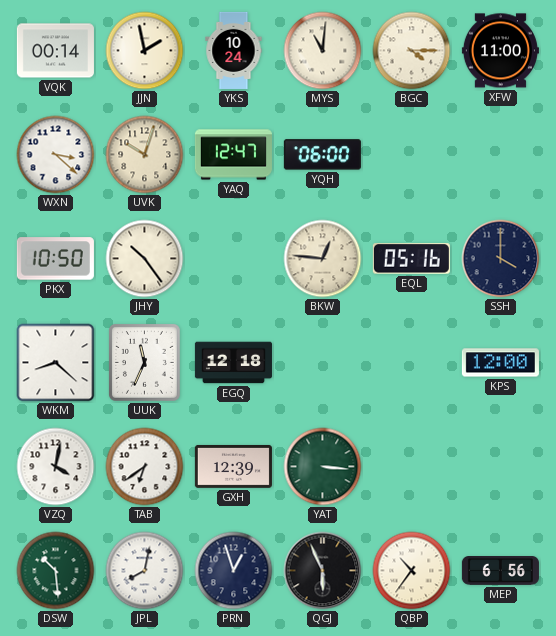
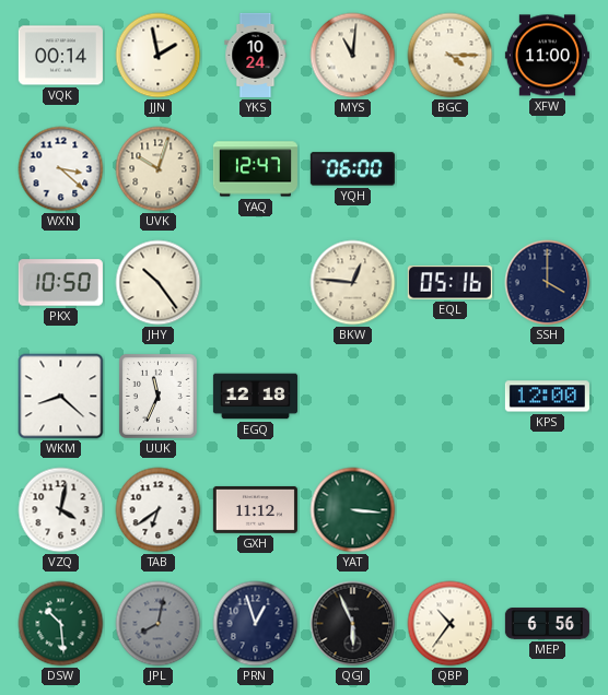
GXH: 12:39 -> 11:12
JPL dial: white -> grey
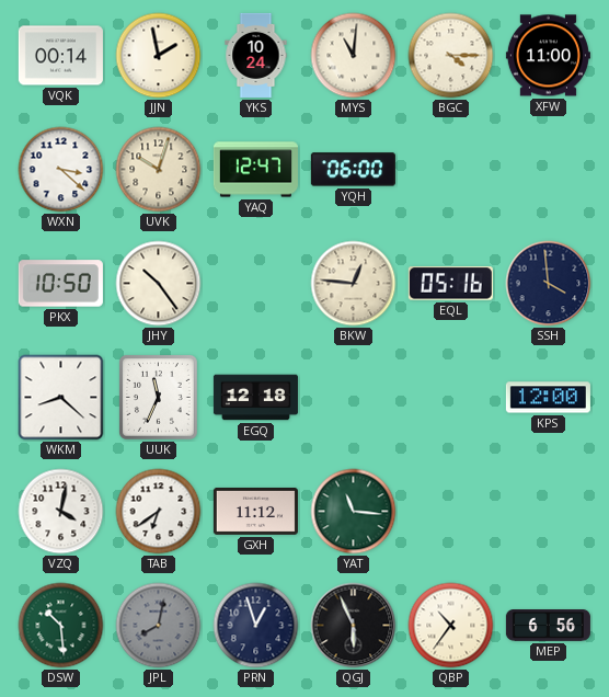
SSH: 4:00 -> 3:59
YAT: 3:16 -> 11:16
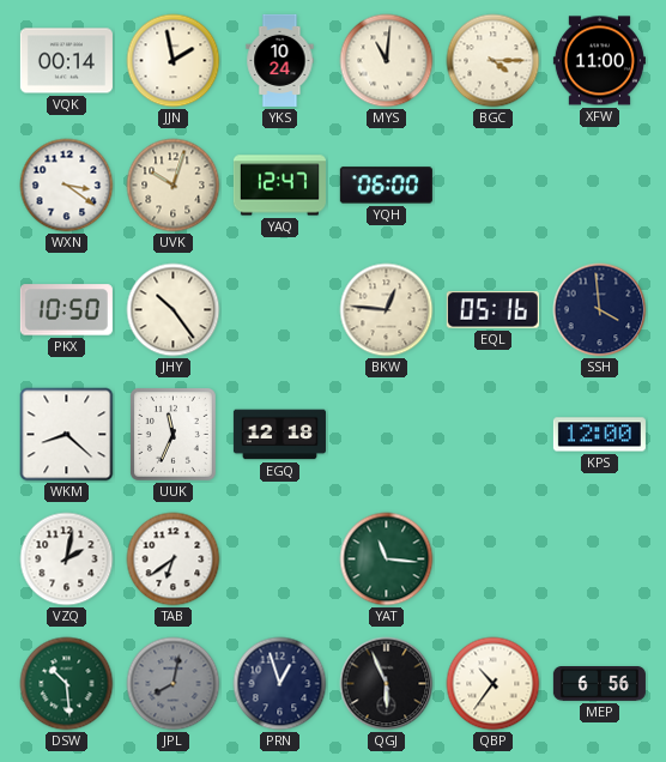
WXN: 3:22 -> 3:21
VZQ: 4:02 -> 2:02
GXH: 11:12 -> none
